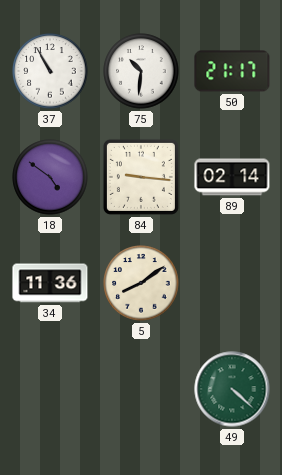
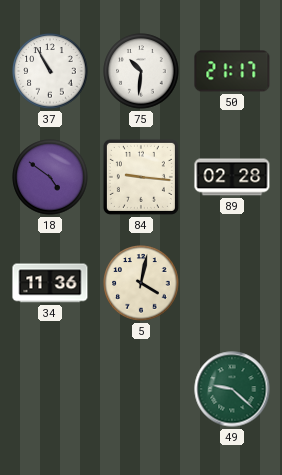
89: 02:14 -> 02:28
5: 8:09 -> 4:02
49: 4:22 -> 9:22
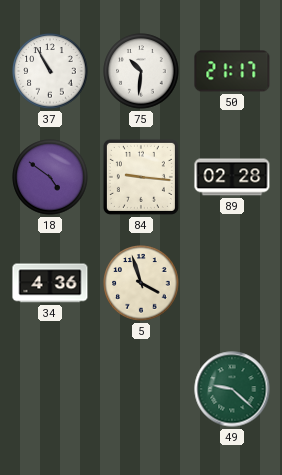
34: 11:36 -> 4:36
5: 4:02 -> 3:57
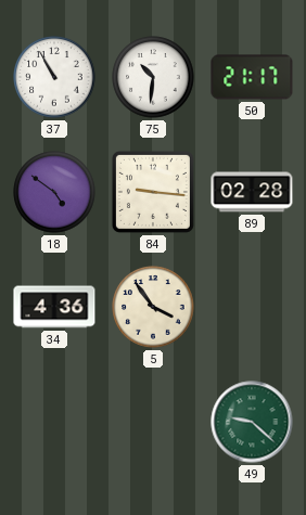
5: 3:57 -> 3:54
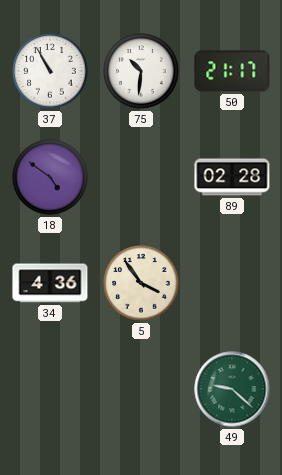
84: 9:16 -> none
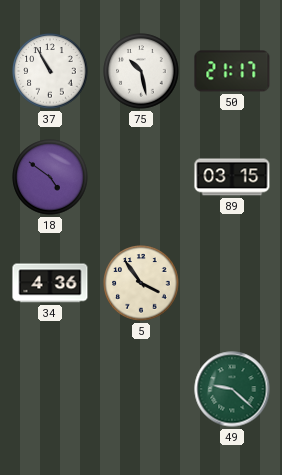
75: 10:31 -> 10:28
89: 02:28 -> 03:15
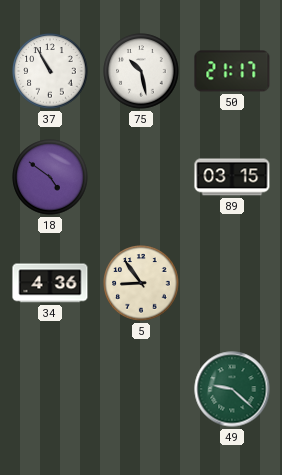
5: 3:54 -> 8:54
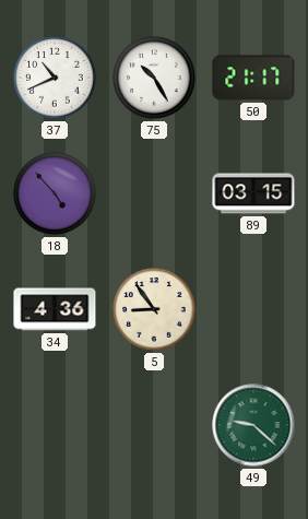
37: 10:55 -> 10:41
75: 10:28 -> 10:25
18: 4:51 -> 4:53
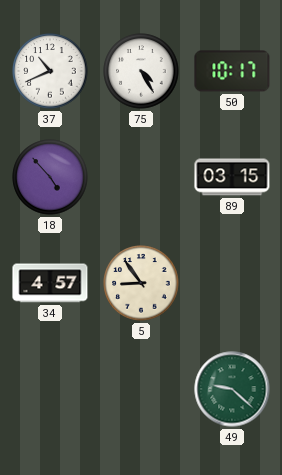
75: 10:25 -> 4:25
50: 21:17 -> 10:17
34: 4:36 -> 4:57
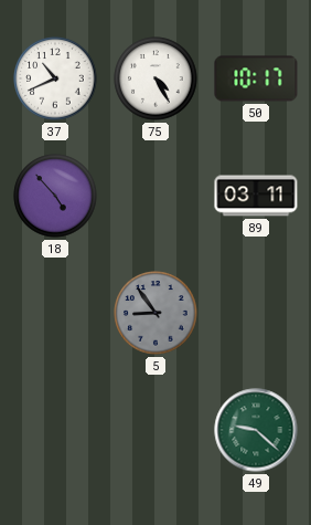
89: 03:15 -> 03:11
34: 4:57 -> none
5 dial: cream -> grey
